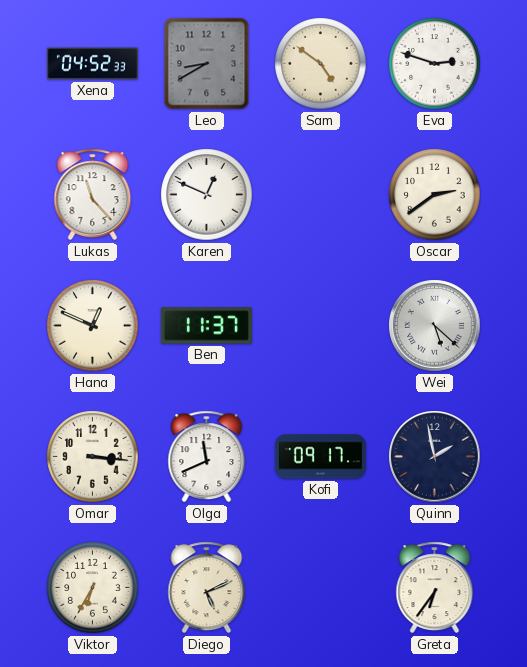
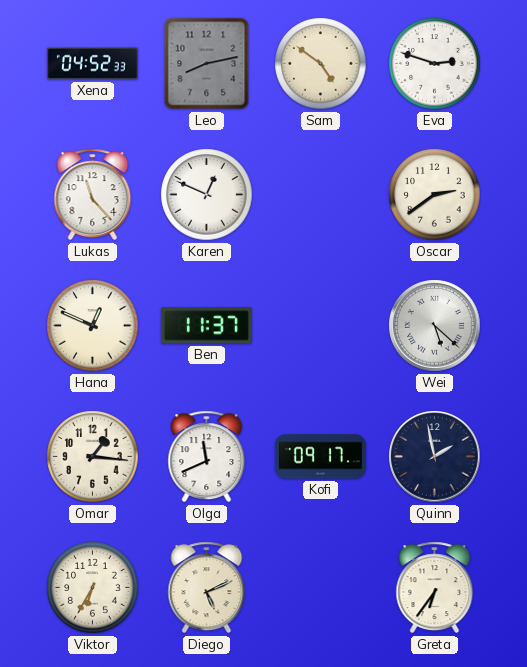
Leo: 8:40 -> 8:13
Omar: 3:16 -> 1:16
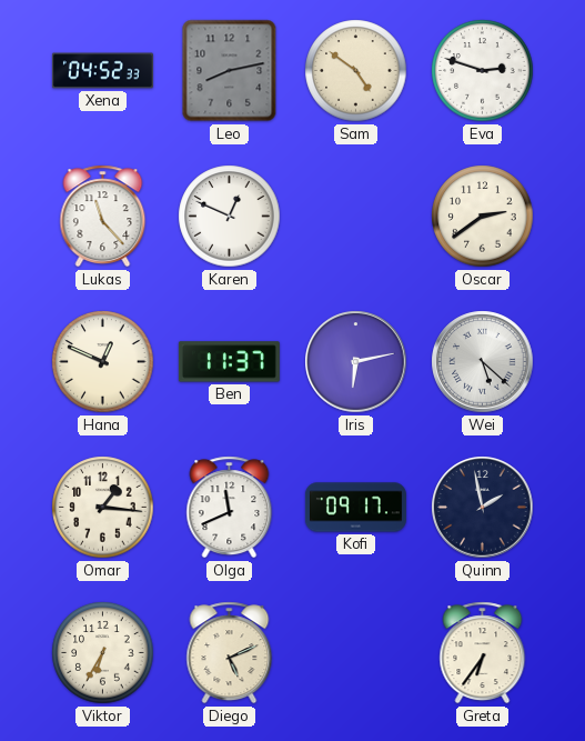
Iris: none -> 6:13
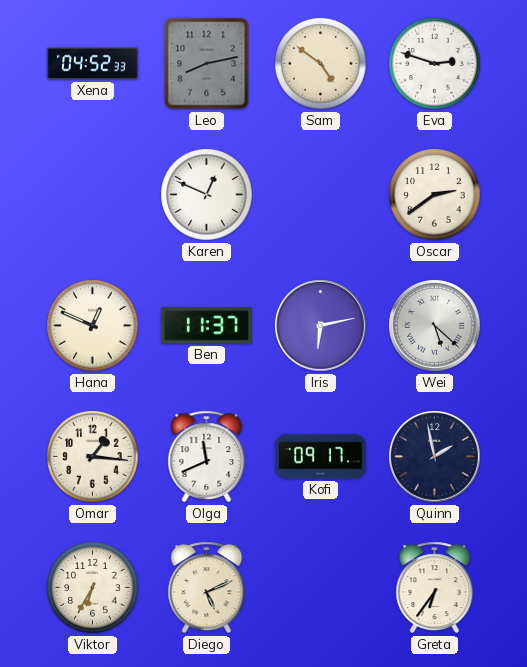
Lukas: 11:23 -> none
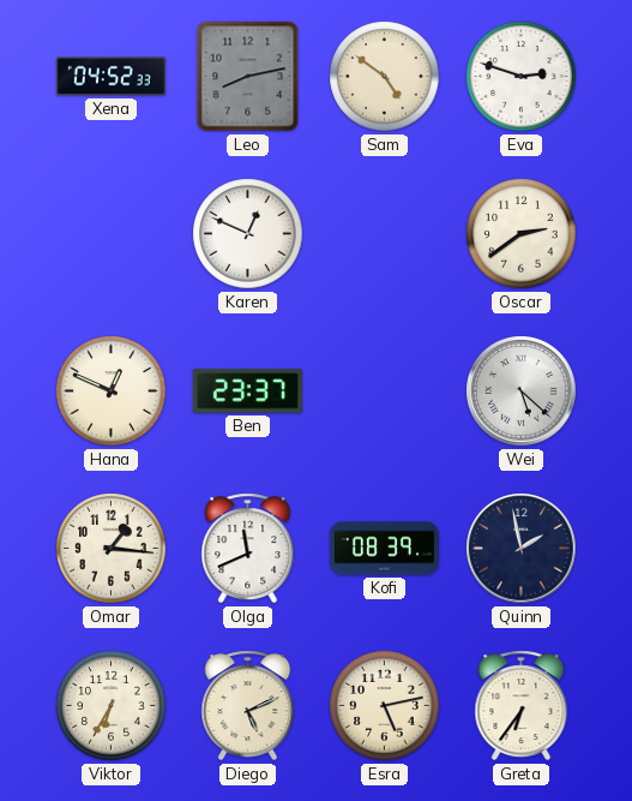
Ben: 11:37 -> 23:37
Iris: 6:13 -> none
Kofi: 09:17 -> 08:39
Esra: none -> 5:13
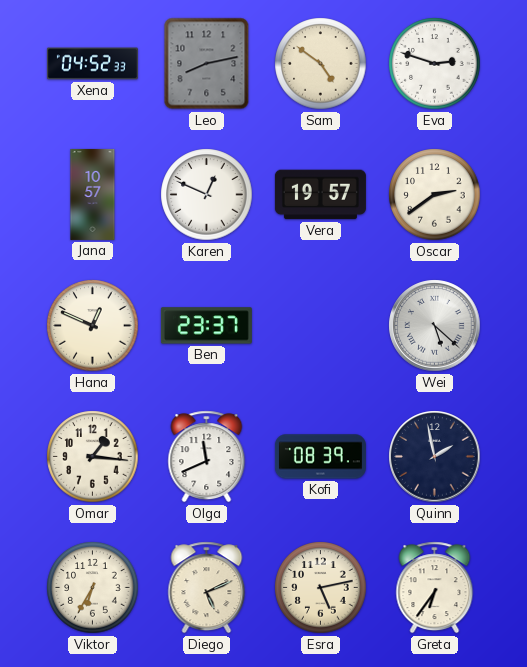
Jana: none -> 10:57
Vera: none -> 19:57
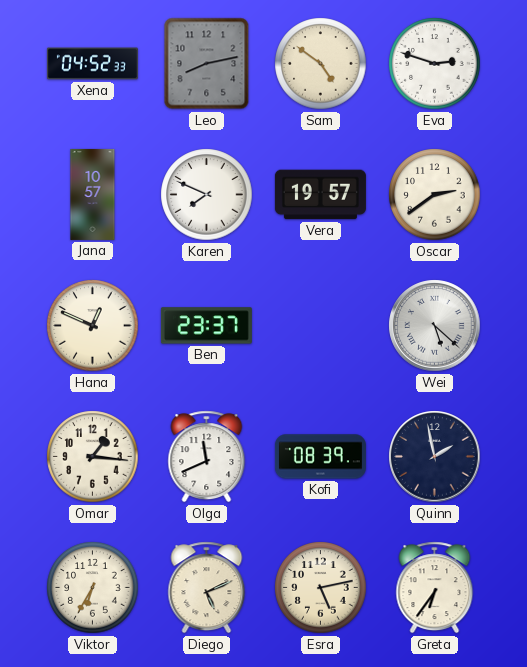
Karen: 12:49 -> 7:49
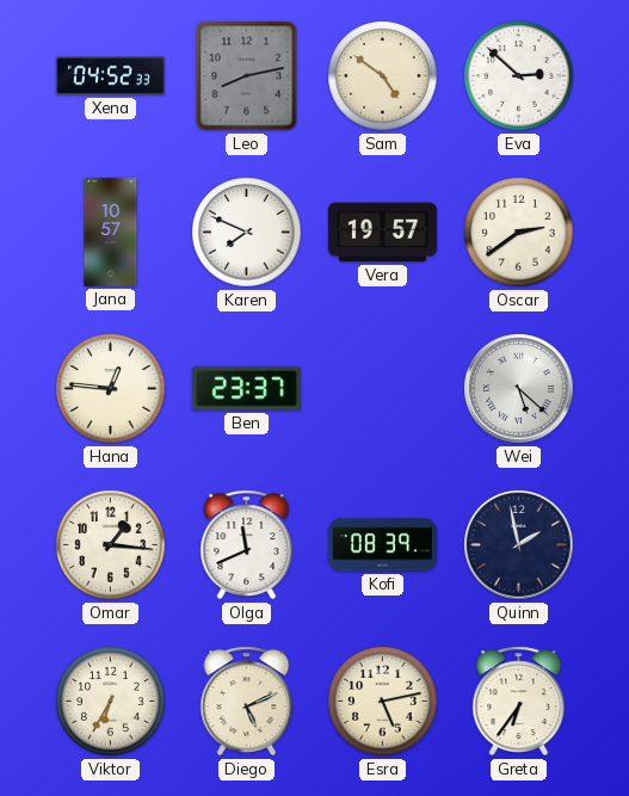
Eva: 2:48 -> 2:52
Hana: 12:49 -> 12:46
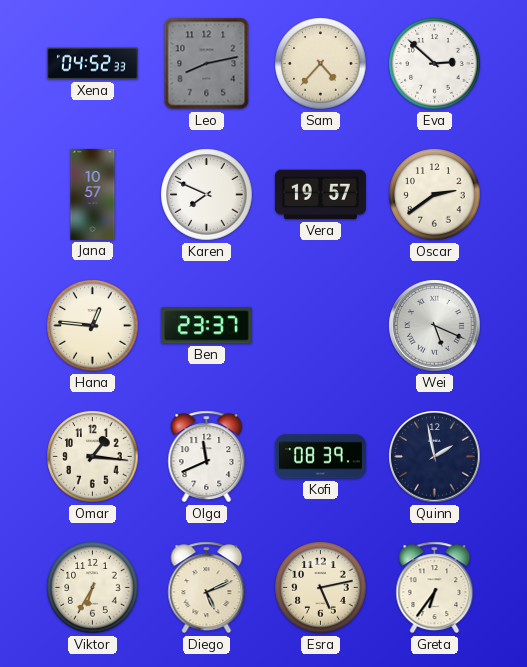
Sam: 4:51 -> 4:37
Wei: 5:22 -> 5:19
